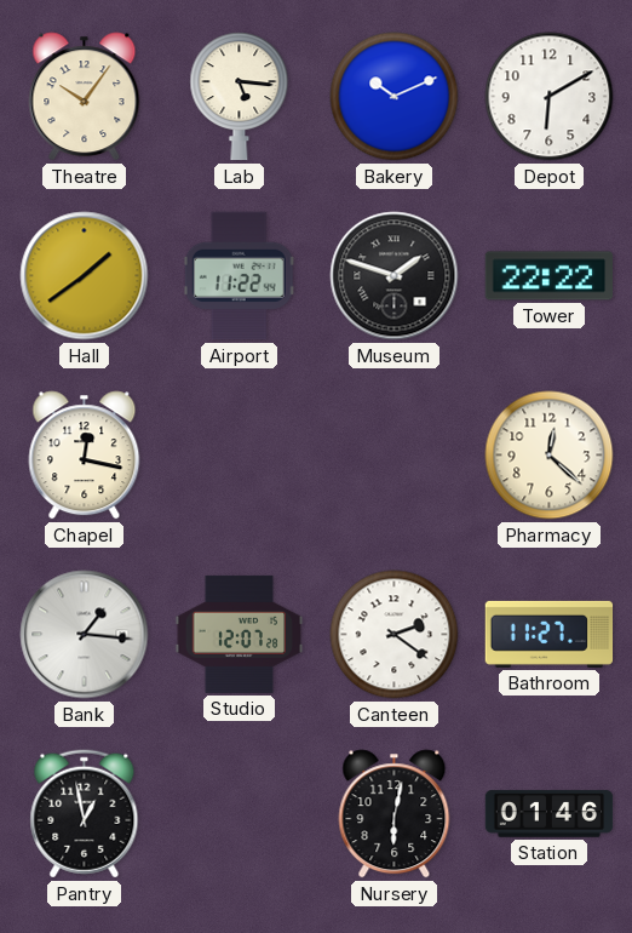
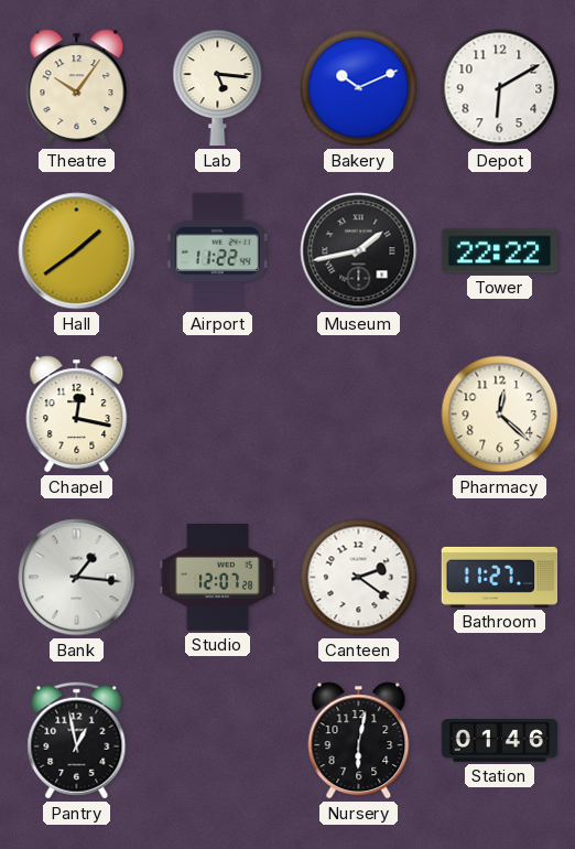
Museum: 1:48 -> 1:43
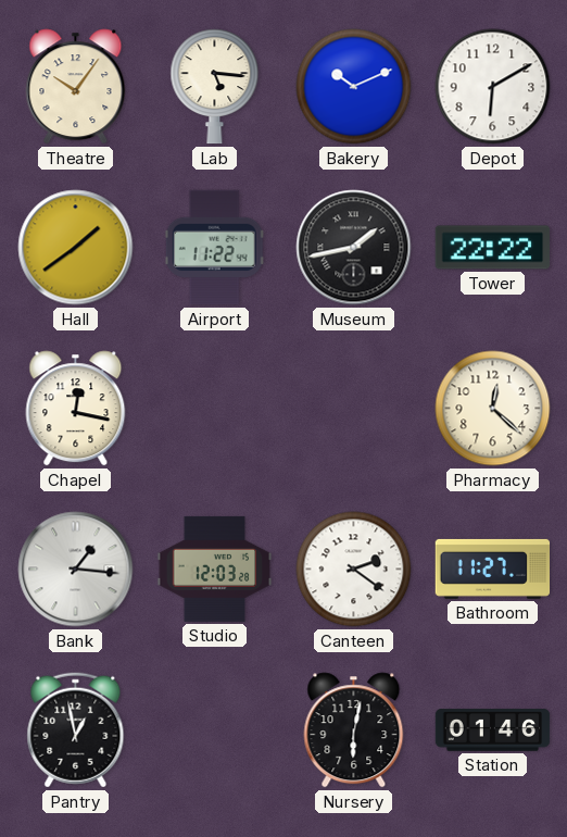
Studio: 12:07 -> 12:03
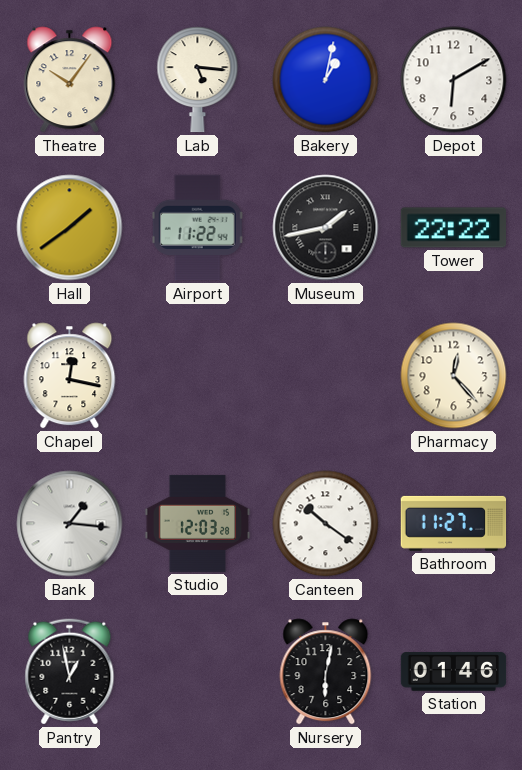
Bakery: 10:11 -> 1:02
Pharmacy: 12:22 -> 12:23
Canteen: 2:21 -> 10:21
